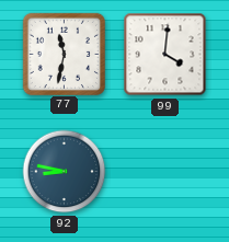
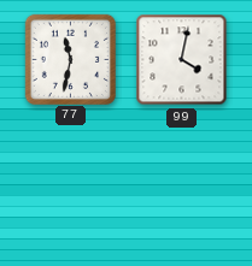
99: 4:01 -> 4:02
92: 8:47 -> none
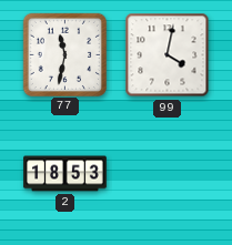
2: none -> 18:53
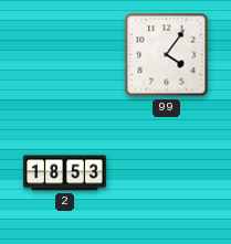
77: 11:32 -> none
99: 4:02 -> 4:06
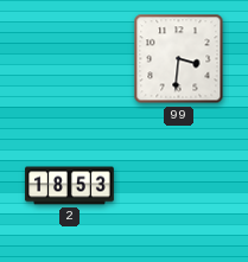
99: 4:06 -> 3:31
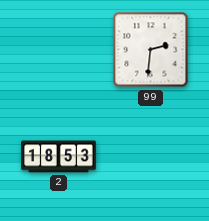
99: 3:31 -> 2:31
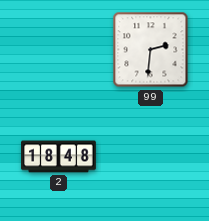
2: 18:53 -> 18:48
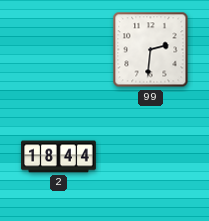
2: 18:48 -> 18:44
